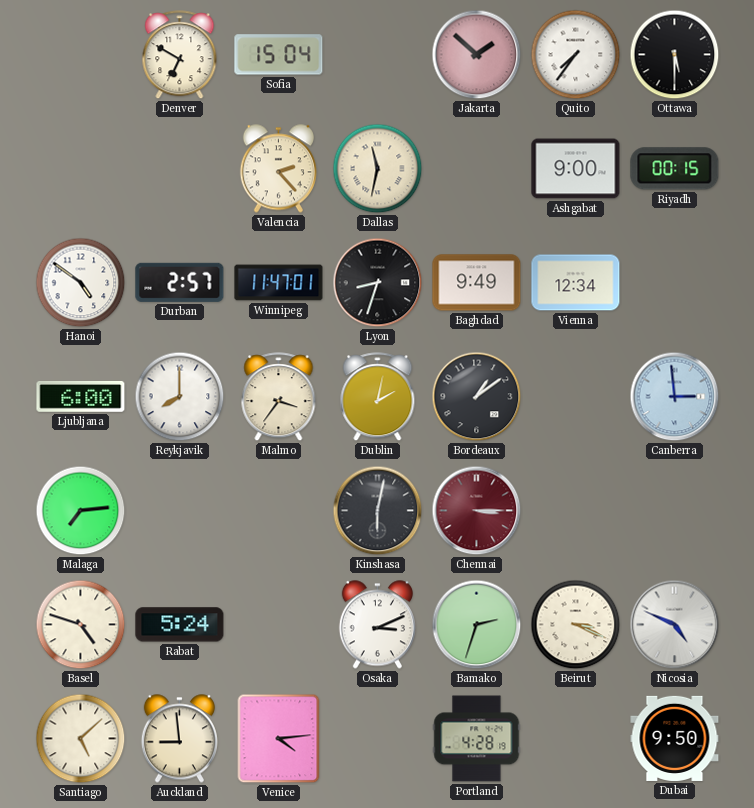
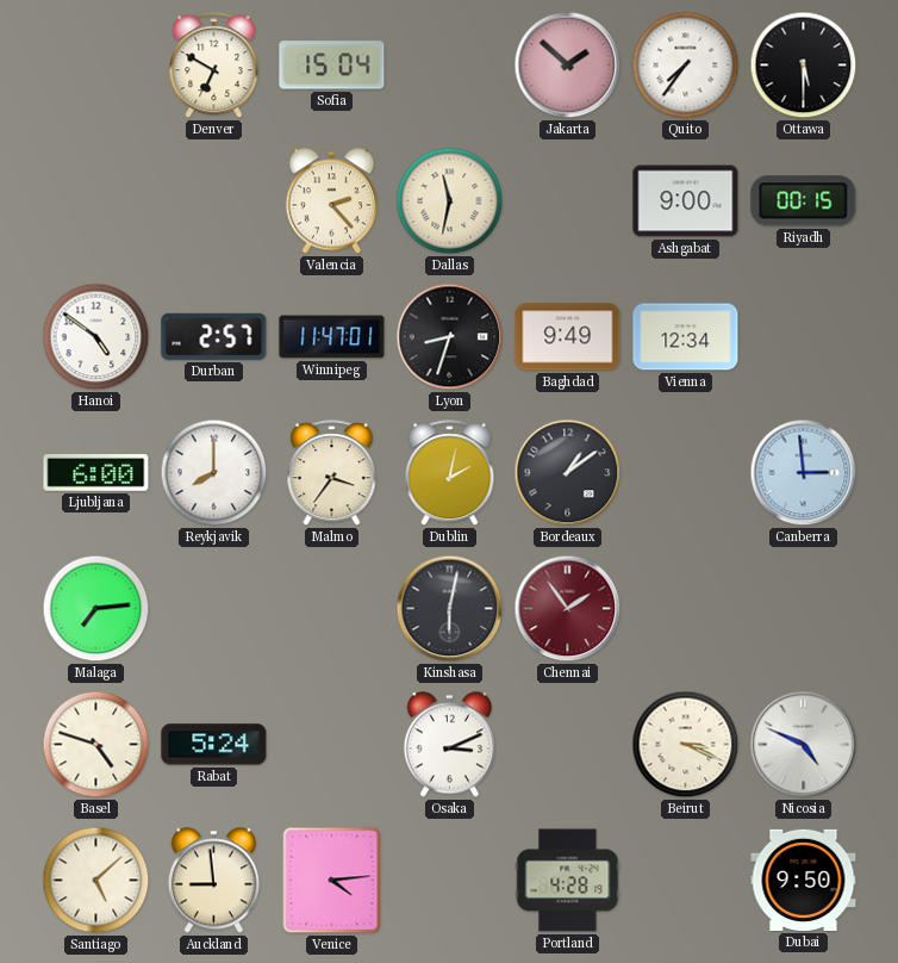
Chennai: 3:15 -> 1:54
Bamako: 2:33 -> none
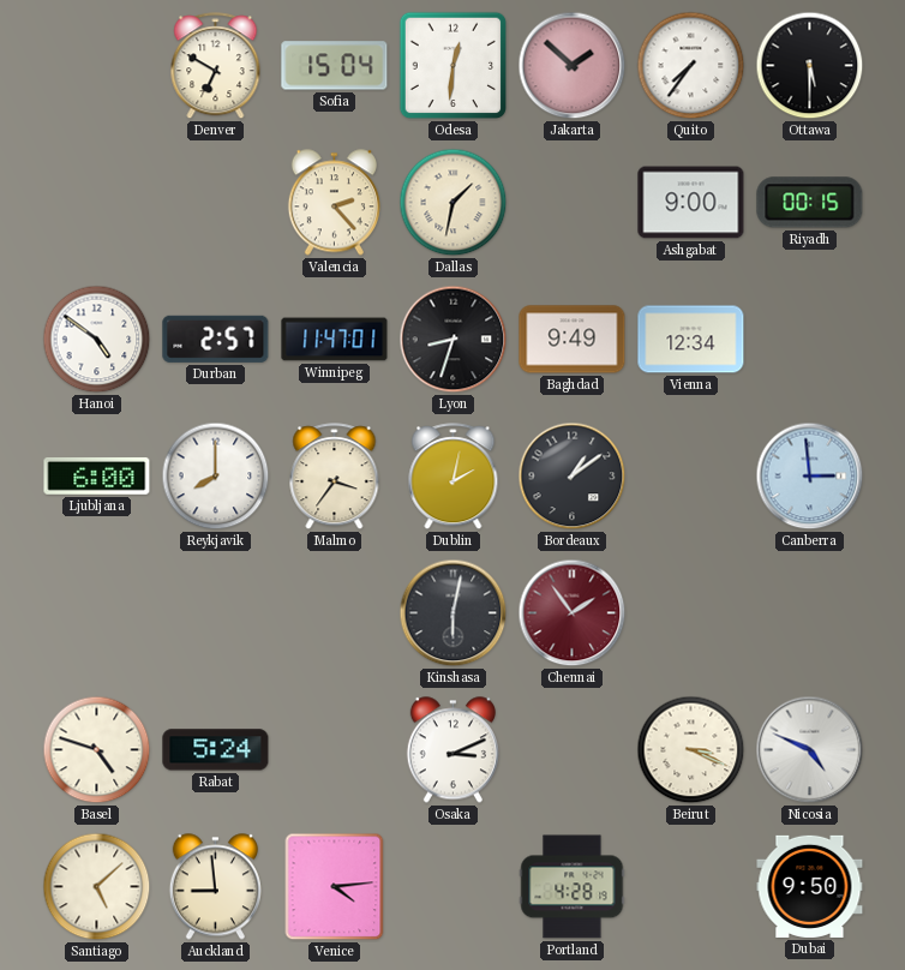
Odesa: none -> 12:31
Dallas: 11:32 -> 1:32
Malaga: 7:14 -> none
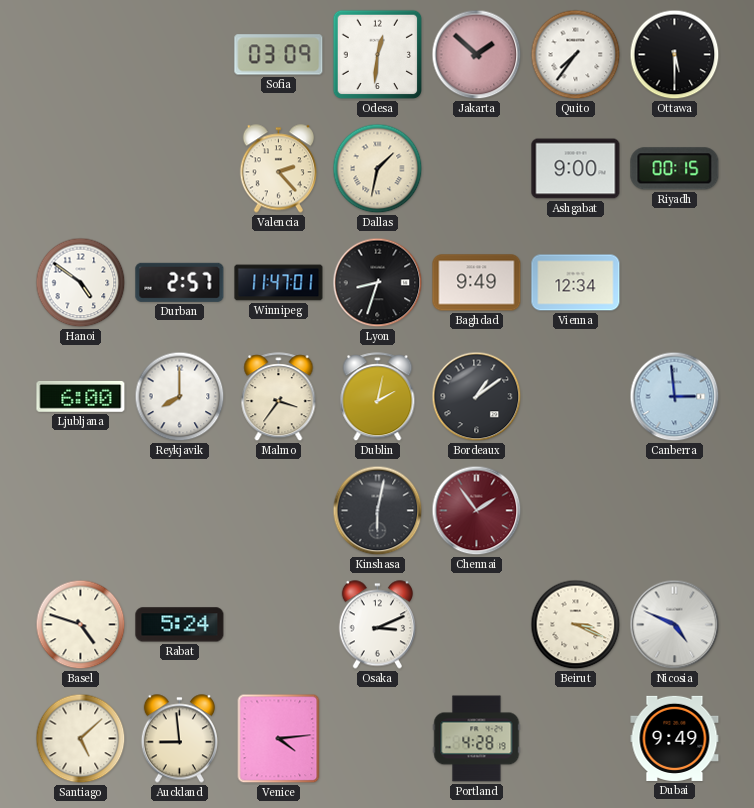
Denver: 6:50 -> none
Sofia: 15:04 -> 03:09
Dubai: 9:50 -> 9:49
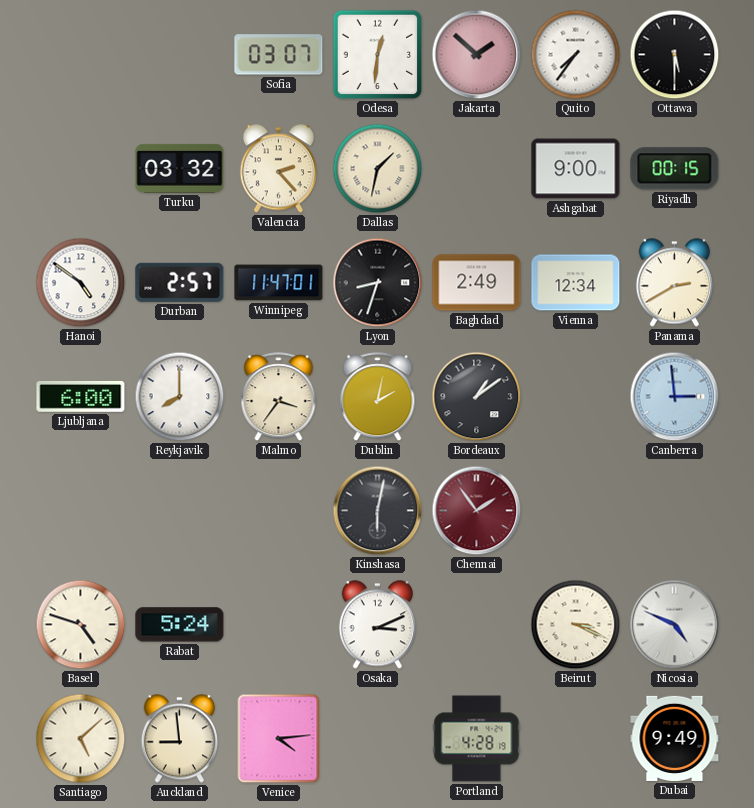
Sofia: 03:09 -> 03:07
Turku: none -> 03:32
Baghdad: 9:49 -> 2:49
Panama: none -> 2:40
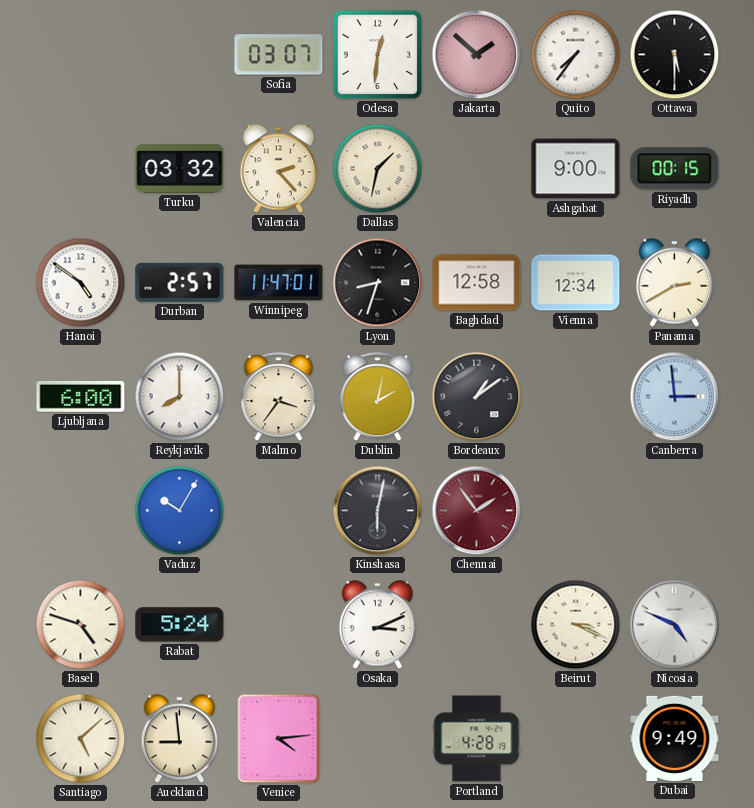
Baghdad: 2:49 -> 12:58
Vaduz: none -> 10:05
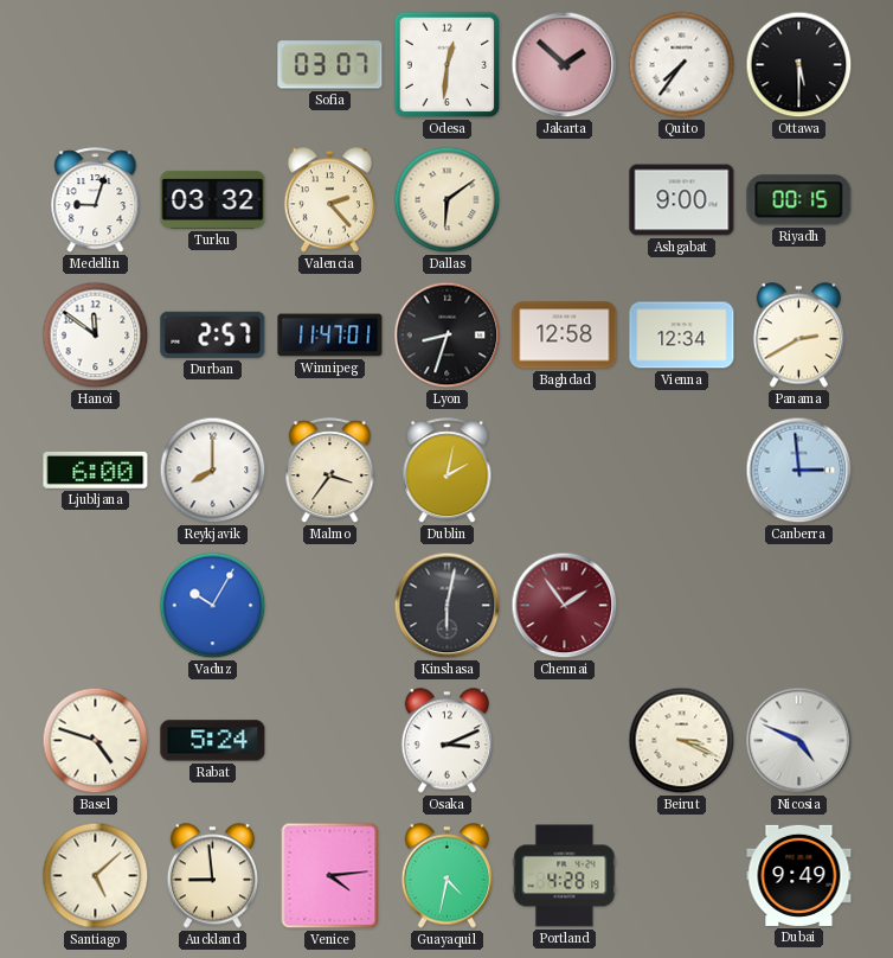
Medellin: none -> 9:03
Dallas: 1:32 -> 6:09
Hanoi: 4:51 -> 11:51
Bordeaux: 1:09 -> none
Guayaquil: none -> 4:32
